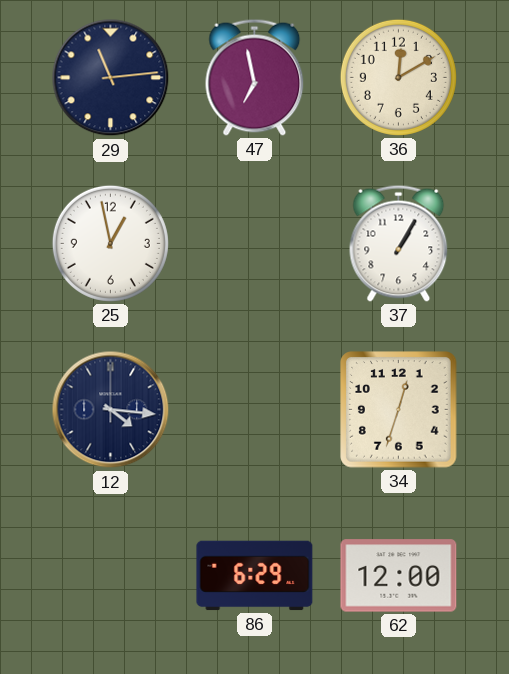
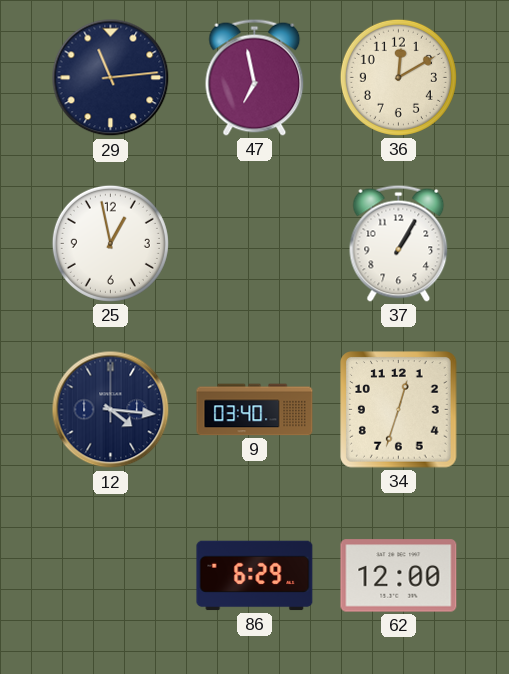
9: none -> 03:40
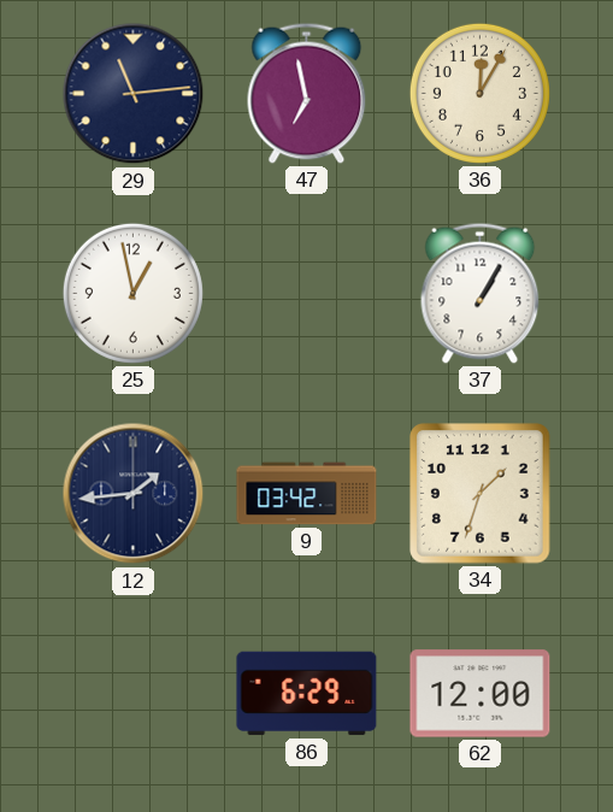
36: 12:10 -> 12:05
12: 4:16 -> 1:44
9: 03:40 -> 03:42
34: 12:33 -> 1:33
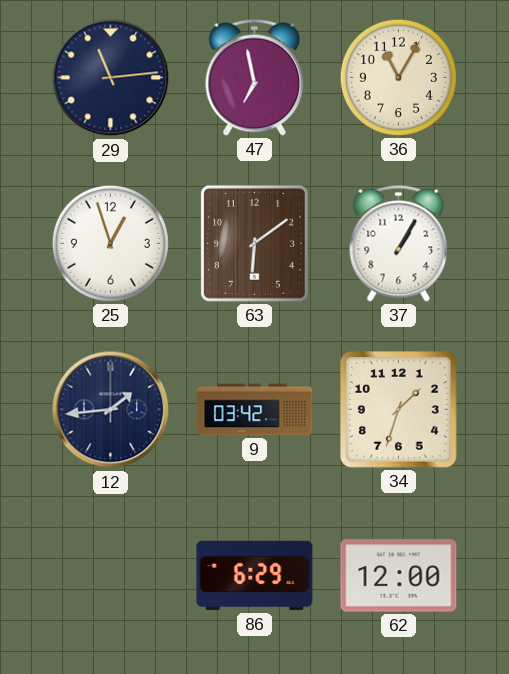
36: 12:05 -> 11:05
25: 12:58 -> 12:57
63: none -> 6:09
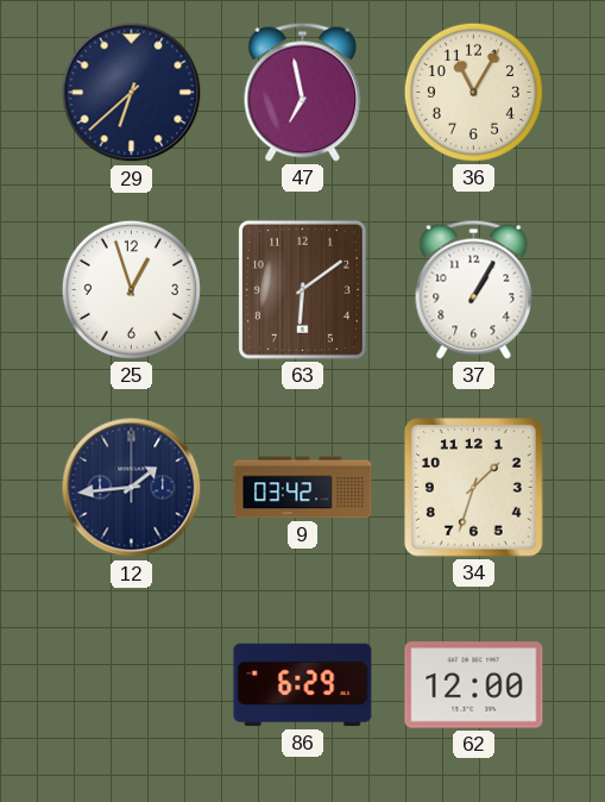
29: 11:14 -> 6:38
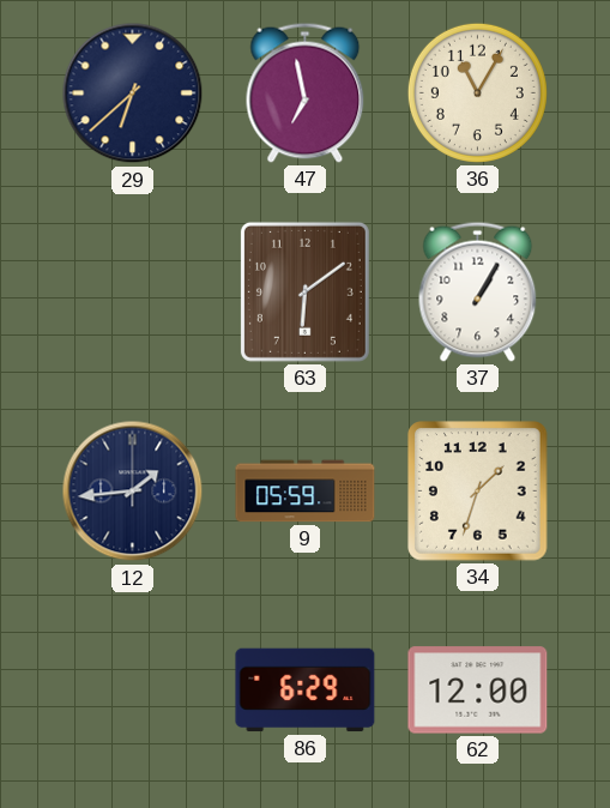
25: 12:57 -> none
9: 03:42 -> 05:59
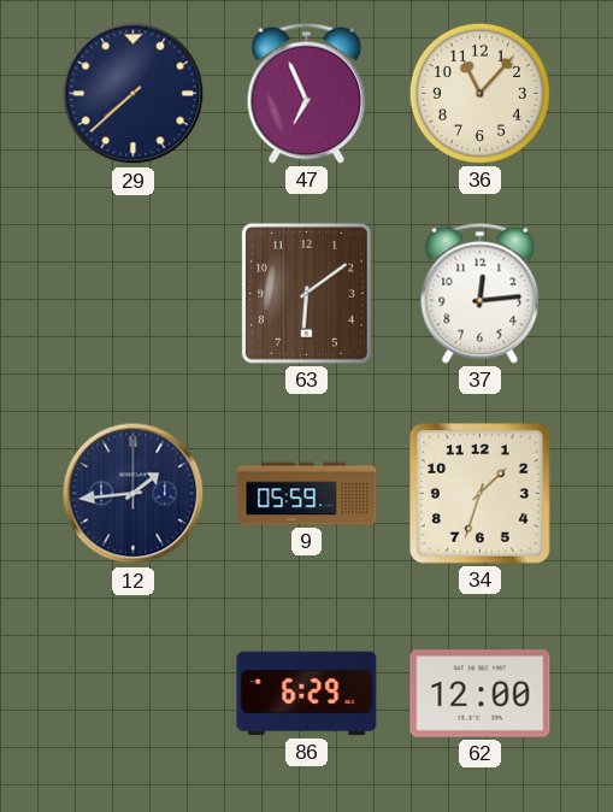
29: 6:38 -> 7:38
47: 6:58 -> 6:56
36: 11:05 -> 11:07
37: 1:05 -> 12:14
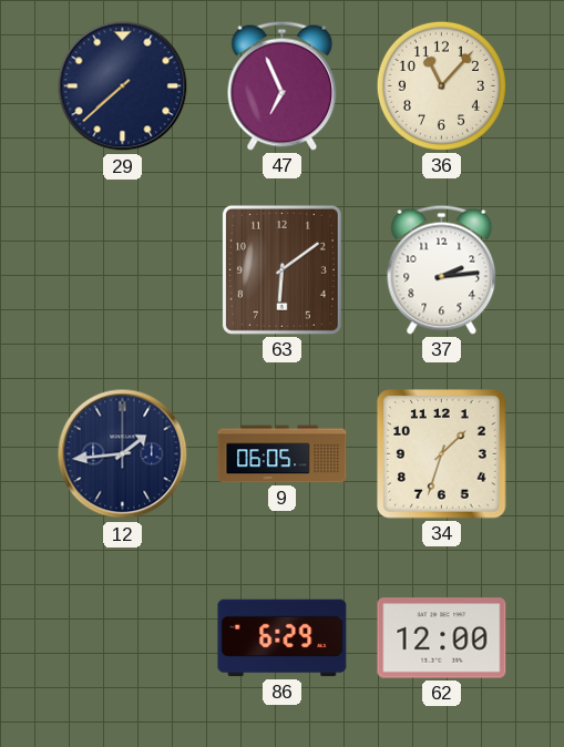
37: 12:14 -> 2:14
9: 05:59 -> 06:05
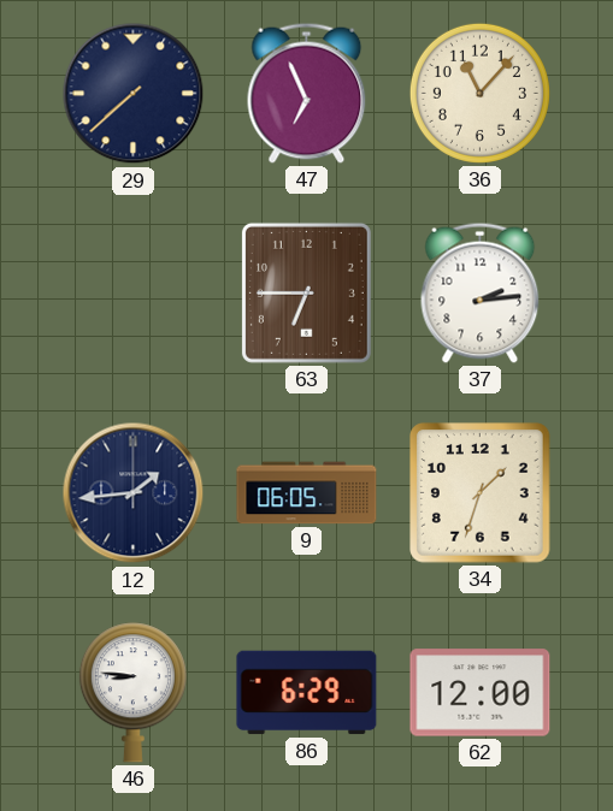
63: 6:09 -> 6:45
46: none -> 8:46
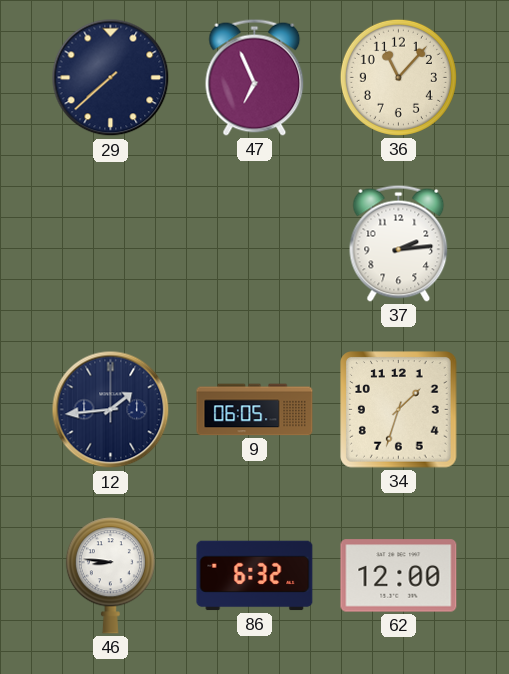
63: 6:45 -> none
86: 6:29 -> 6:32
